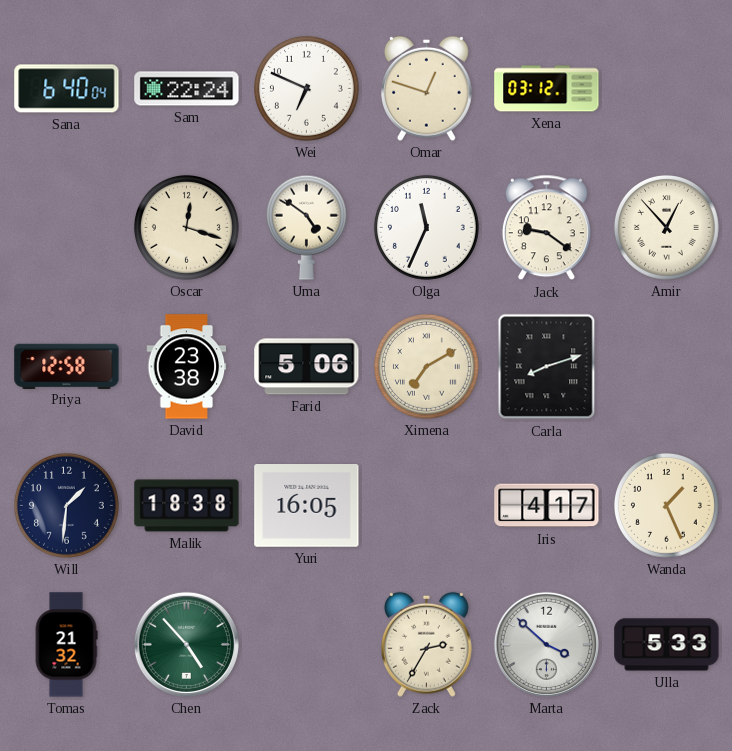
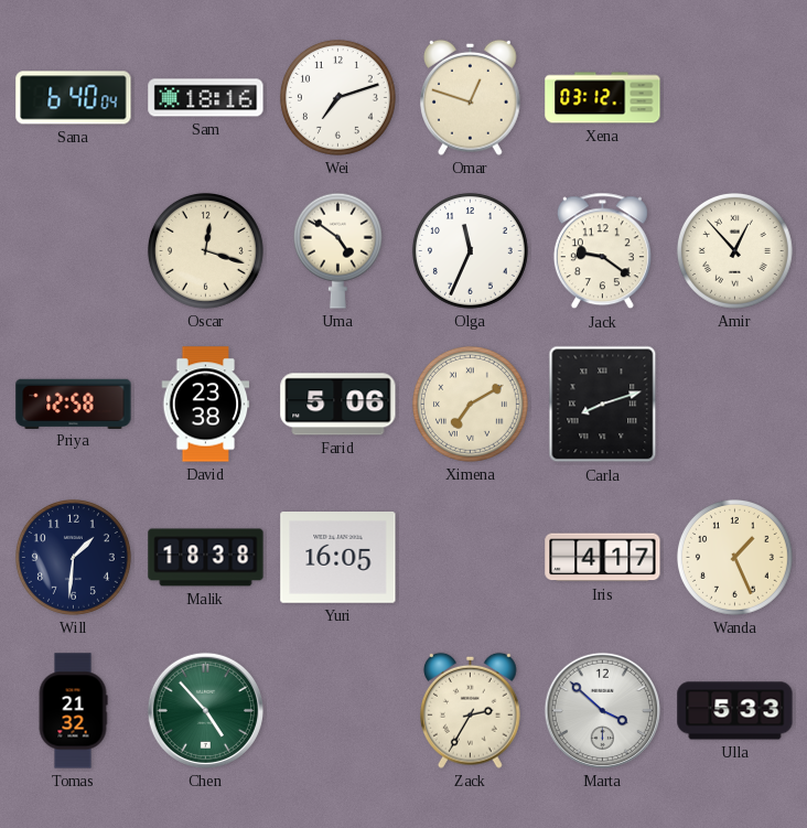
Sam: 22:24 -> 18:16
Wei: 6:49 -> 7:12
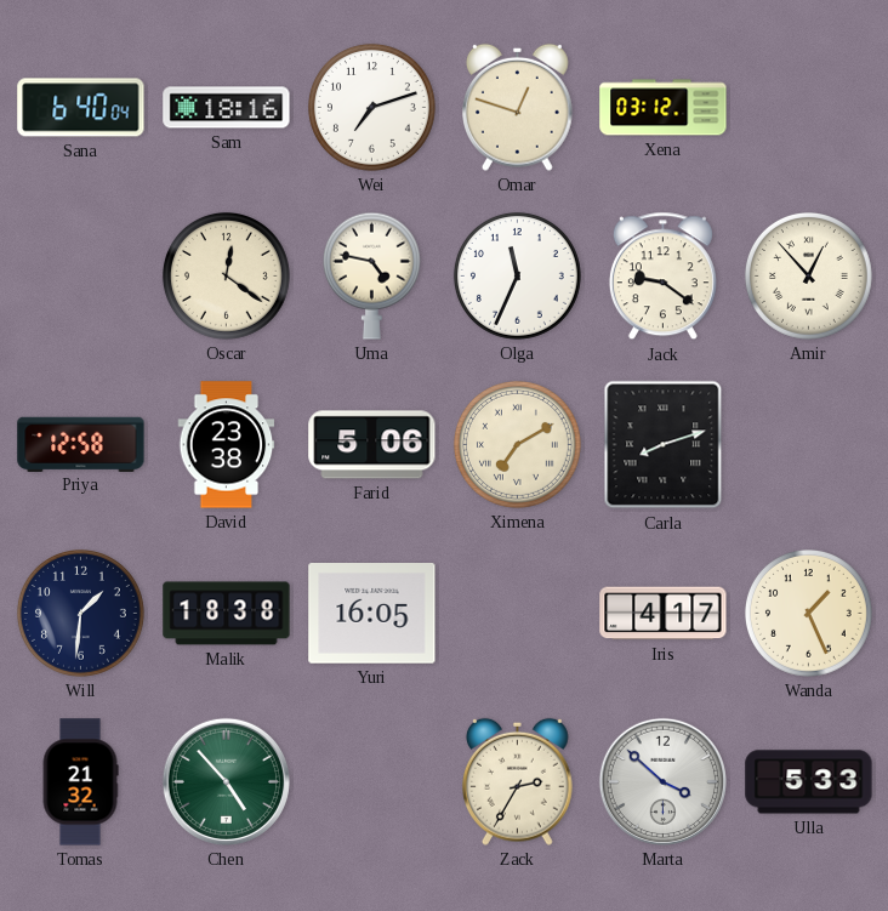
Oscar: 12:18 -> 12:21
Uma: 4:51 -> 4:47
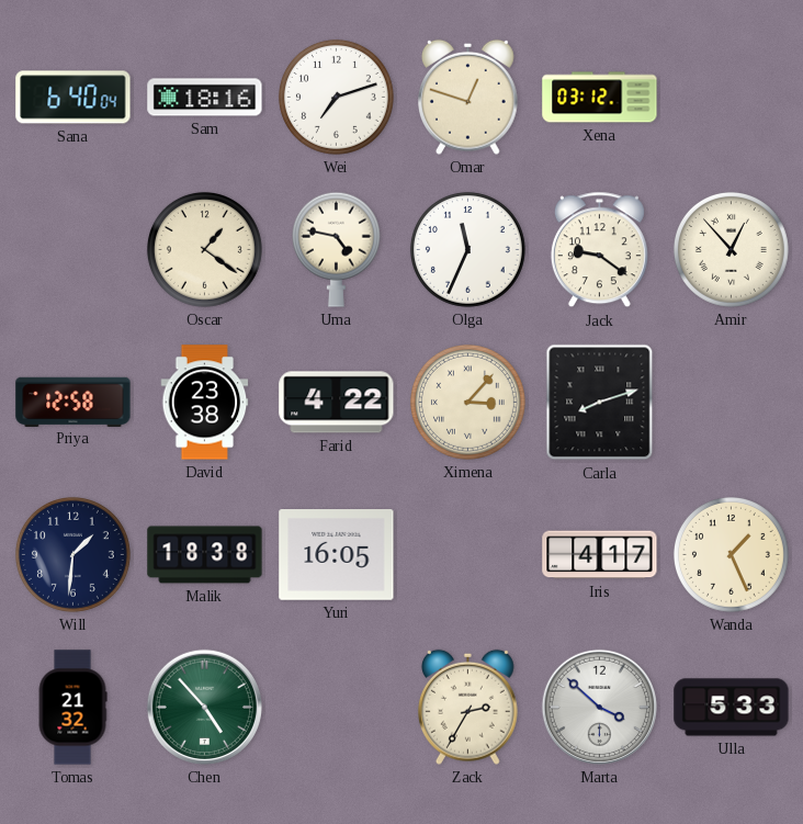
Oscar: 12:21 -> 1:21
Farid: 5:06 -> 4:22
Ximena: 7:10 -> 3:07
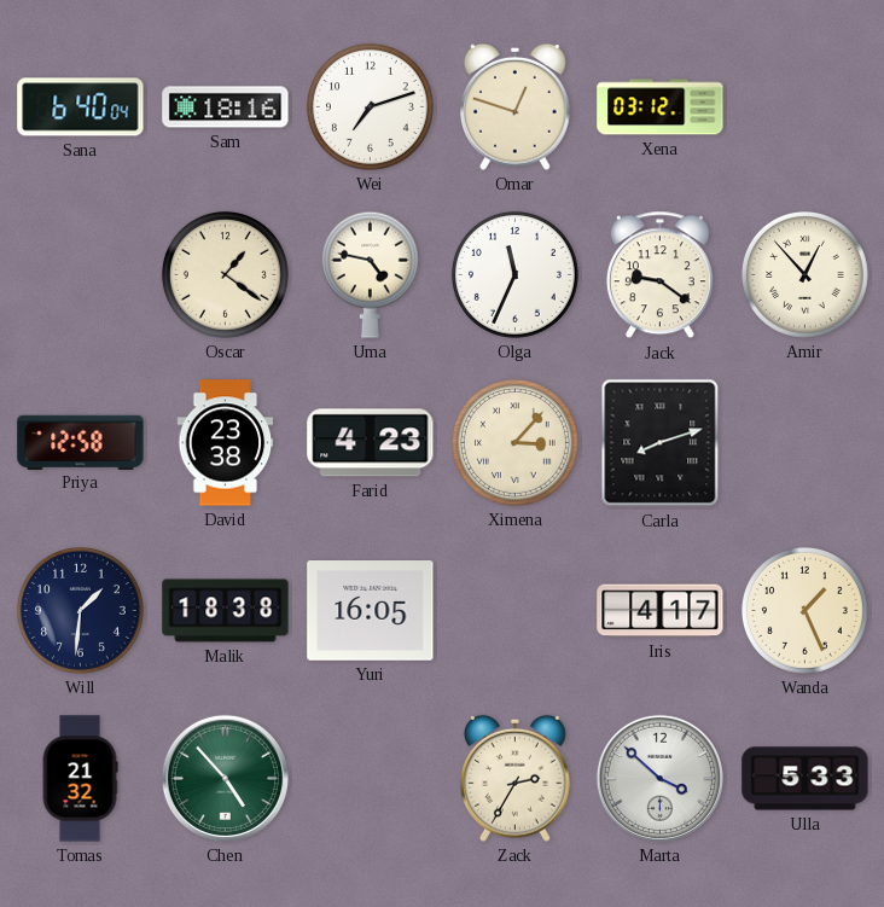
Farid: 4:22 -> 4:23
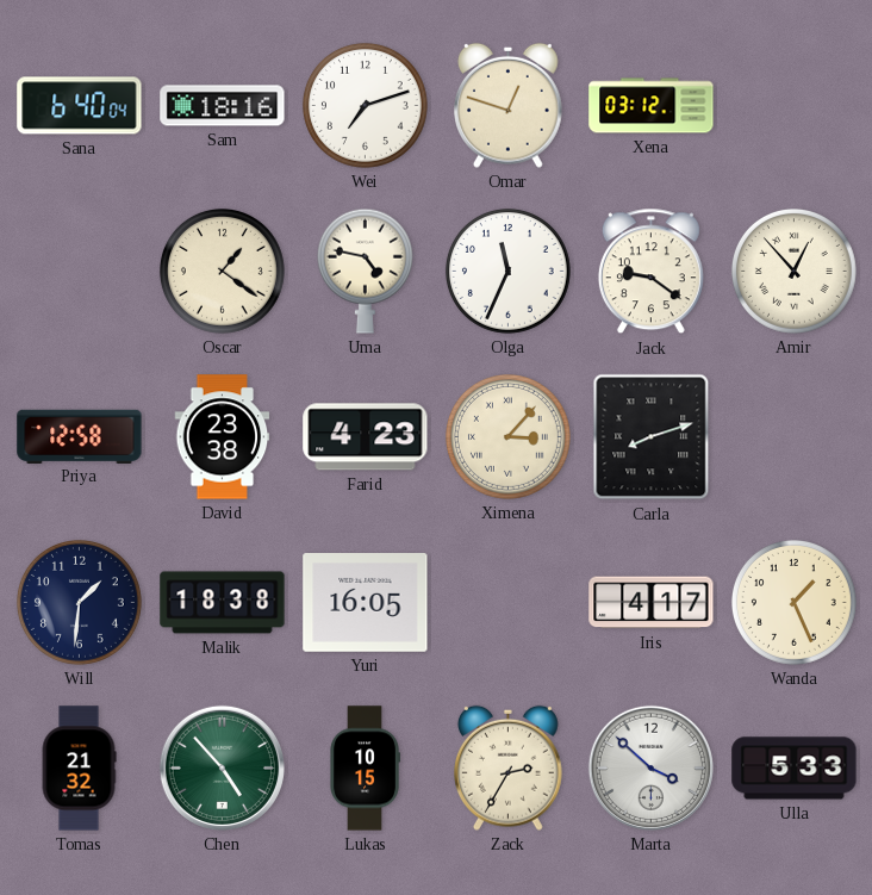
Lukas: none -> 10:15
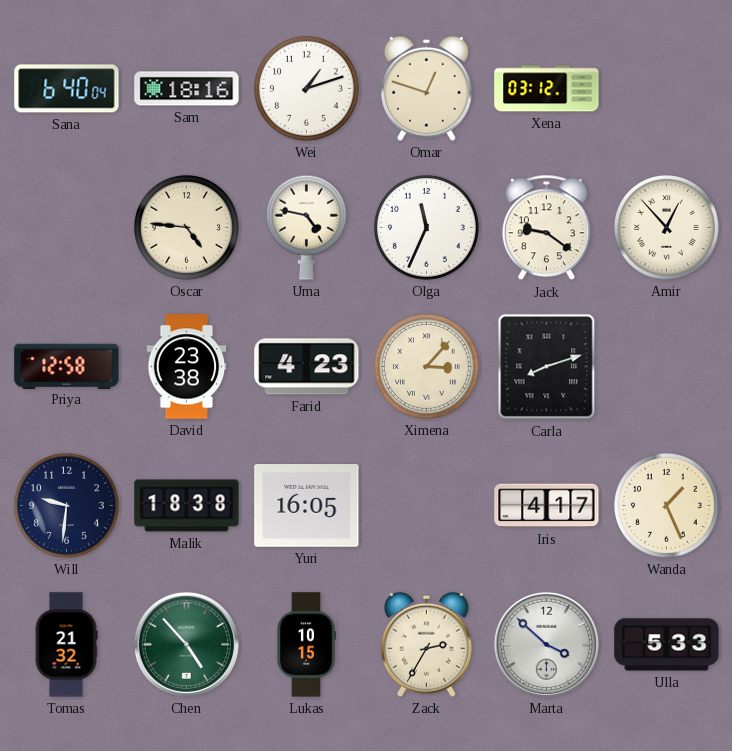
Wei: 7:12 -> 1:12
Oscar: 1:21 -> 4:46
Will: 1:31 -> 9:31
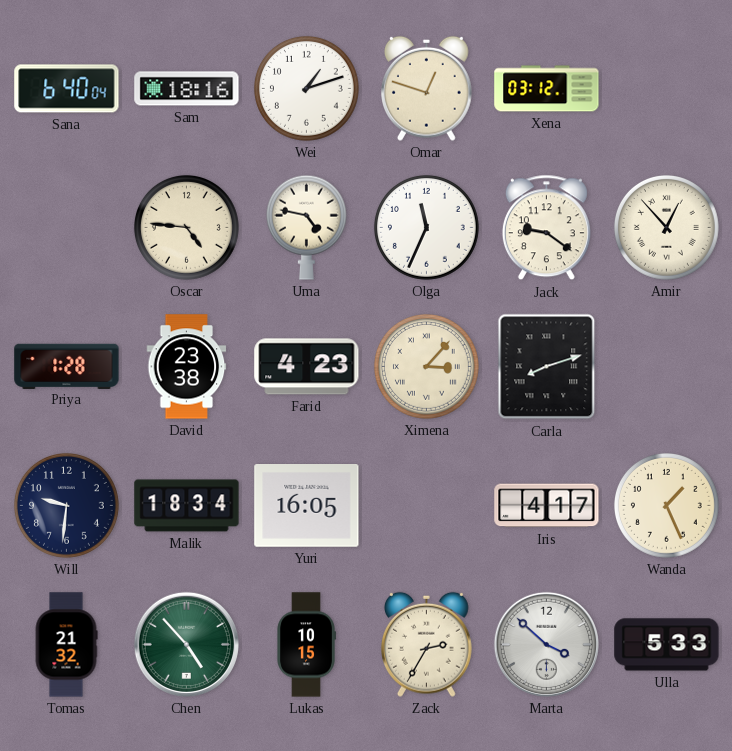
Priya: 12:58 -> 1:28
Malik: 18:38 -> 18:34
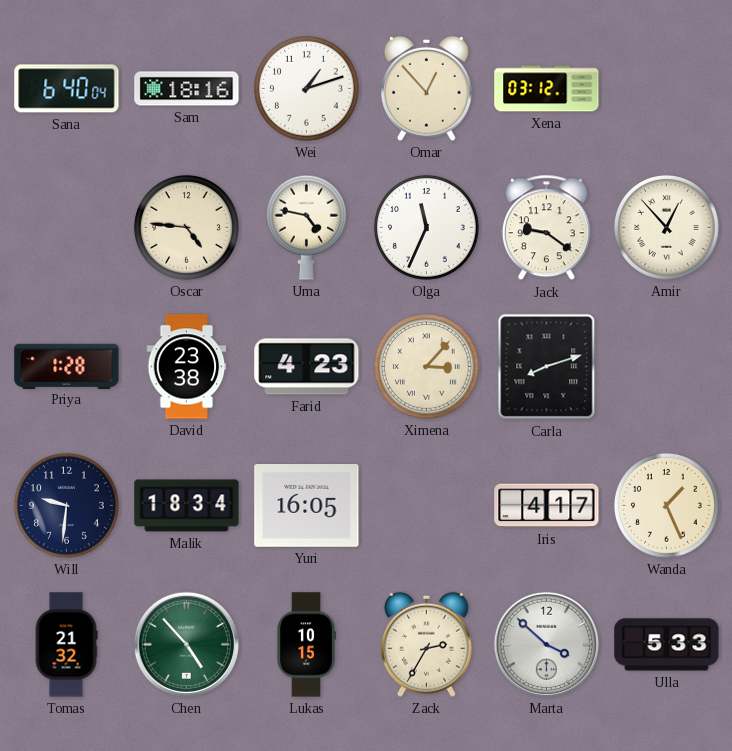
Omar: 12:48 -> 12:53
